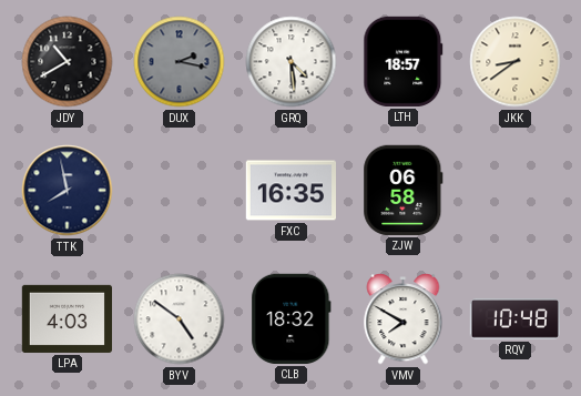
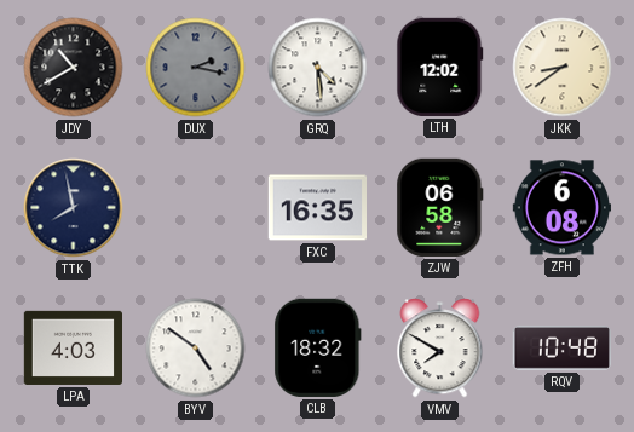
LTH: 18:57 -> 12:02
ZFH: none -> 6:08
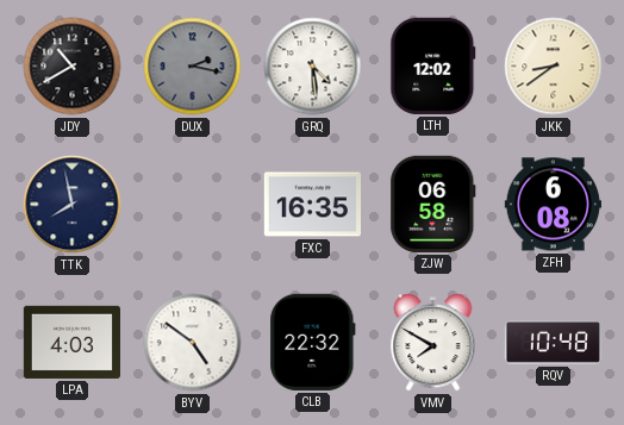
CLB: 18:32 -> 22:32
